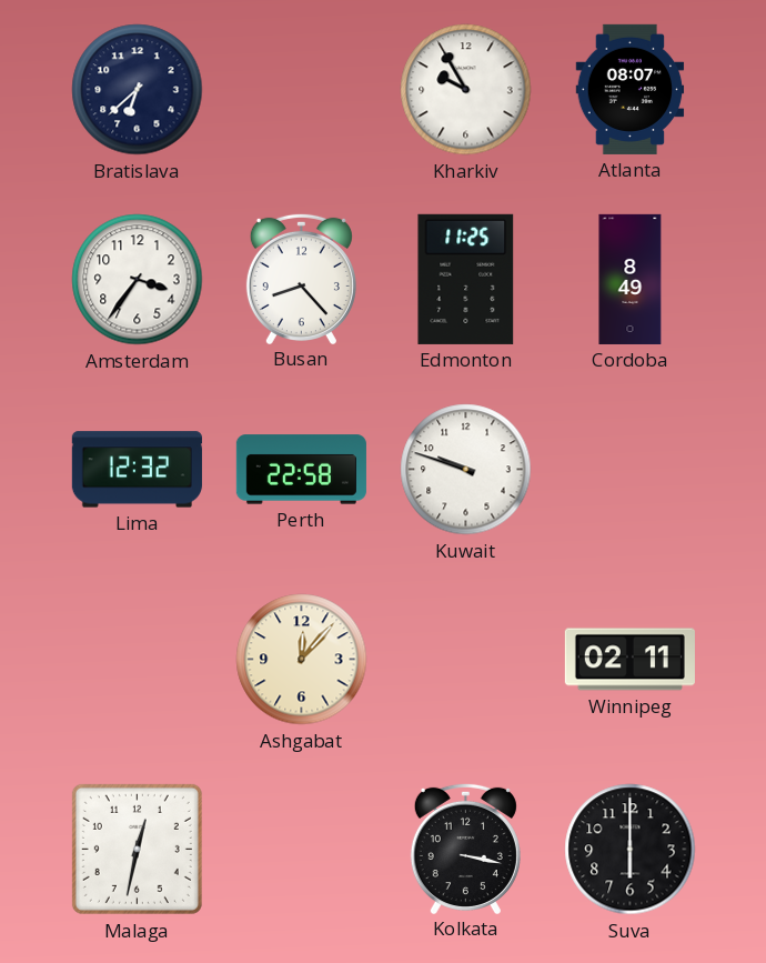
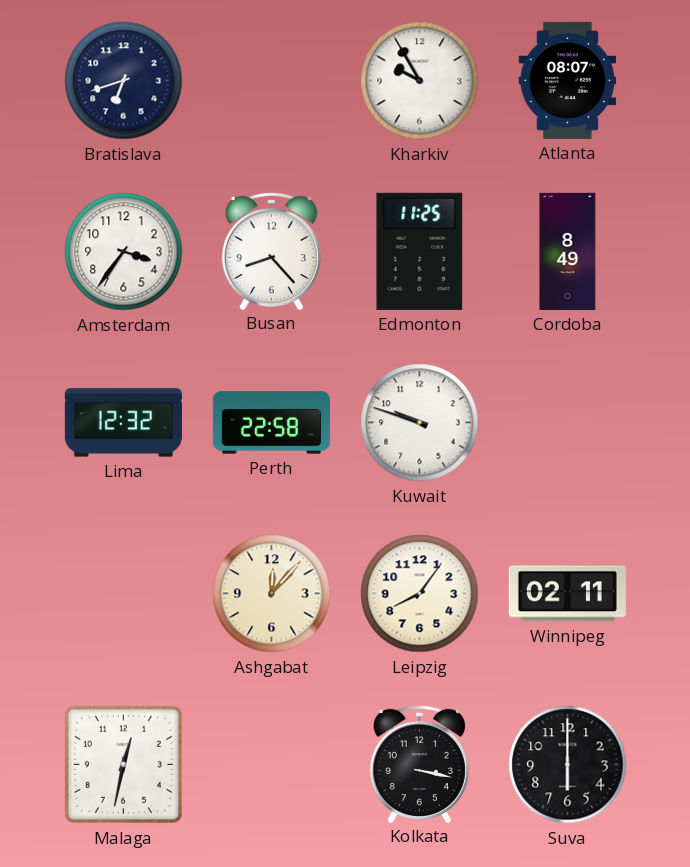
Bratislava: 6:38 -> 6:42
Leipzig: none -> 8:06
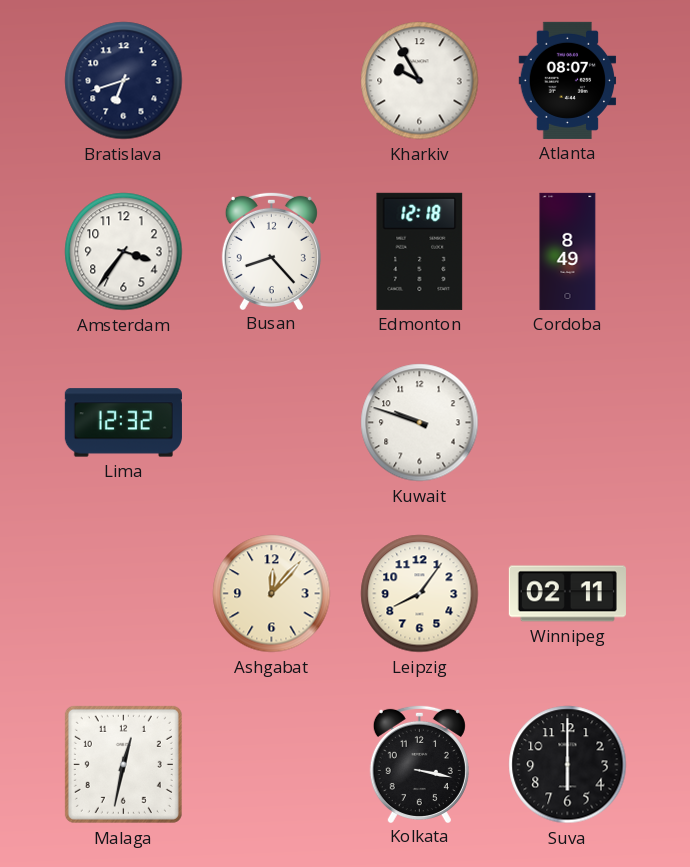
Edmonton: 11:25 -> 12:18
Perth: 22:58 -> none
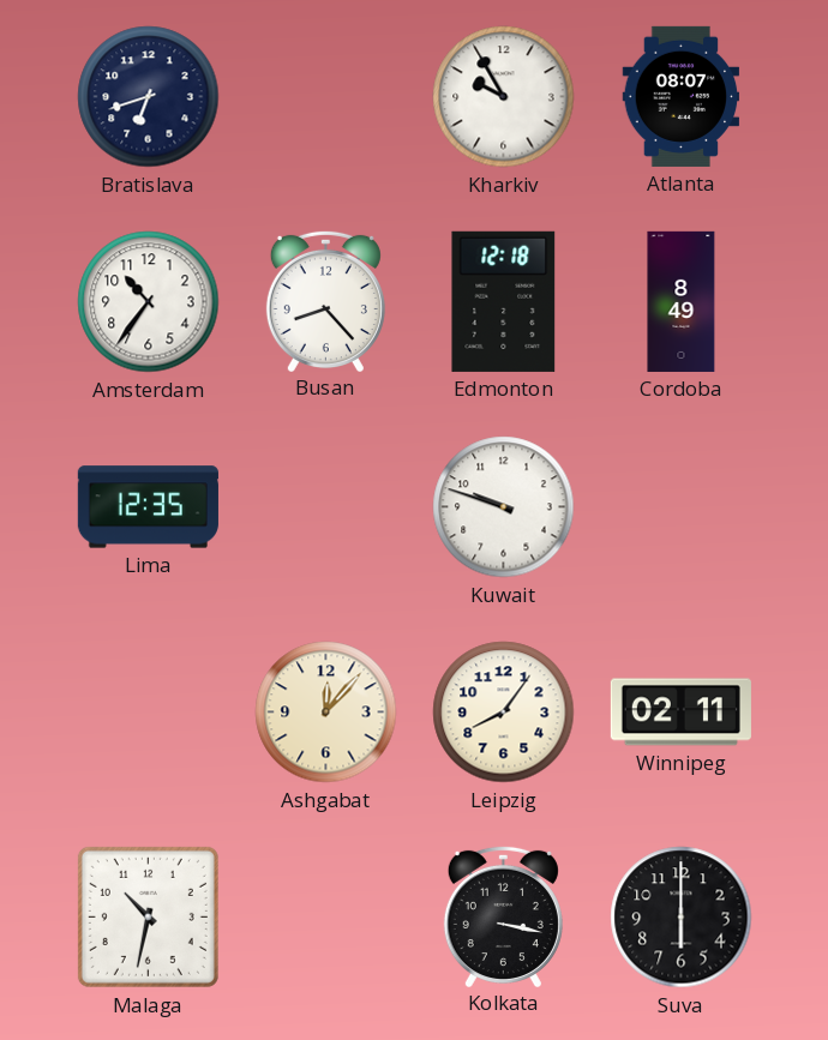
Amsterdam: 3:36 -> 10:36
Lima: 12:32 -> 12:35
Malaga: 12:32 -> 10:32
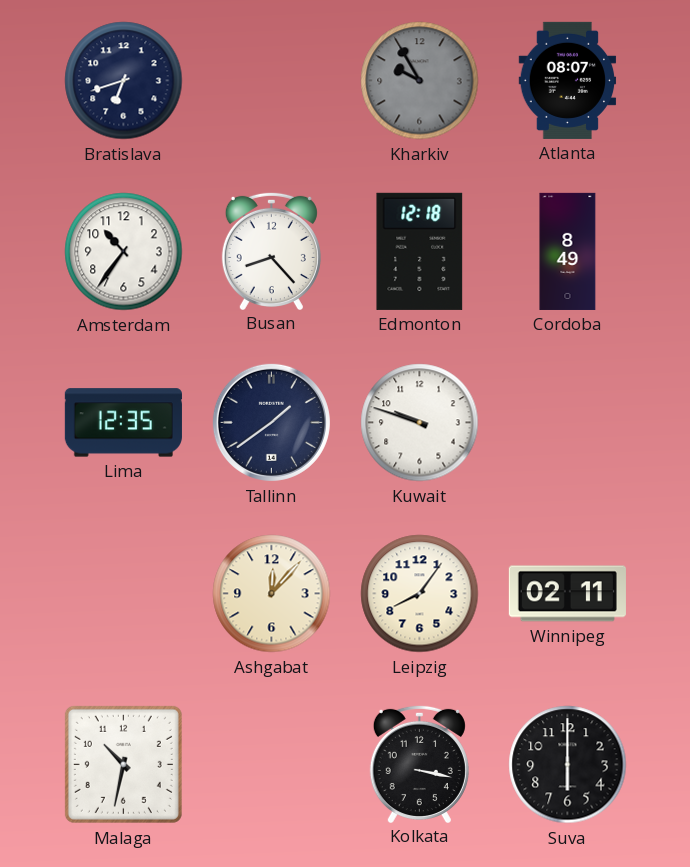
Kharkiv dial: white -> grey
Tallinn: none -> 1:39
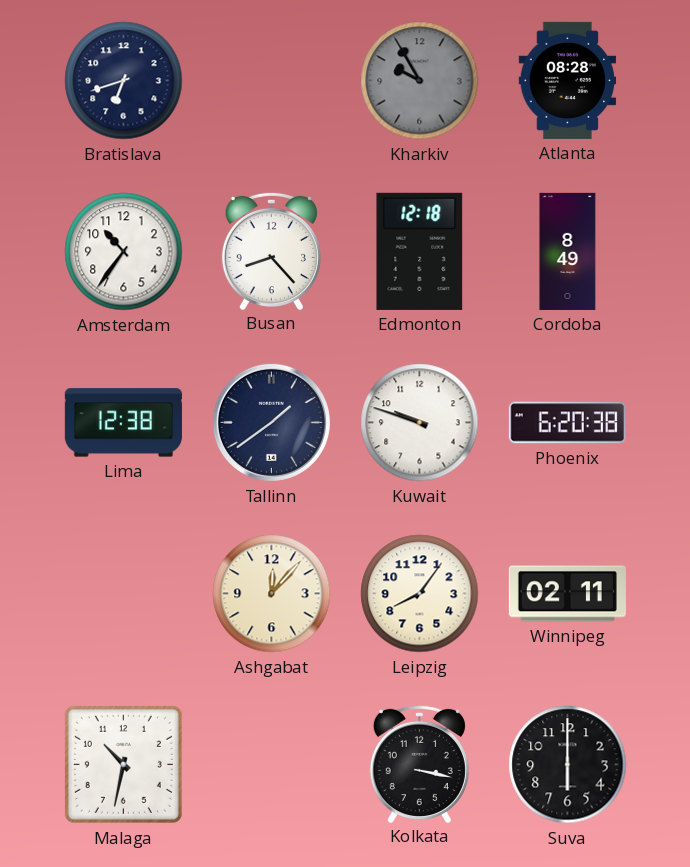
Atlanta: 08:07 -> 08:28
Lima: 12:35 -> 12:38
Phoenix: none -> 6:20
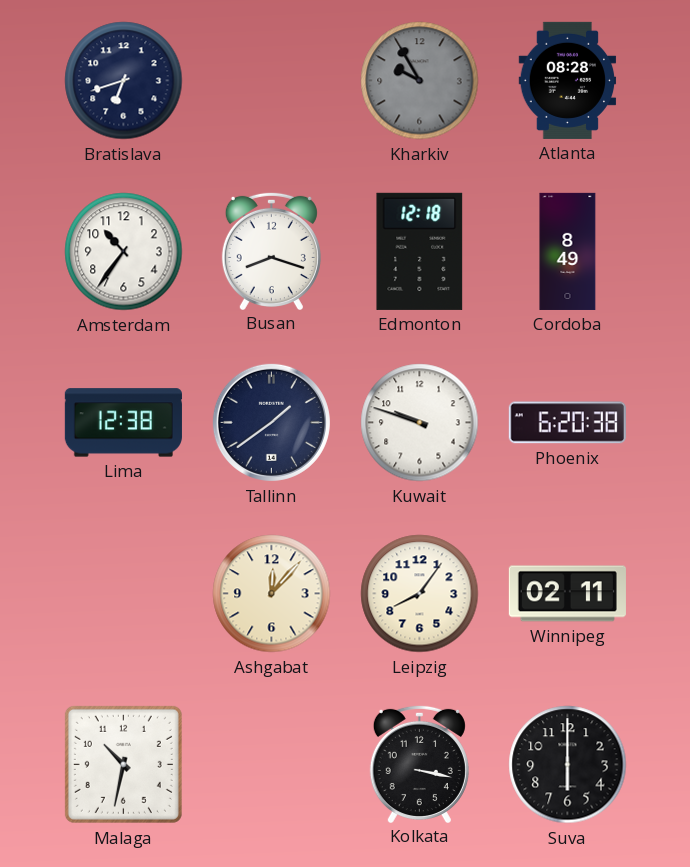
Busan: 8:23 -> 8:18
